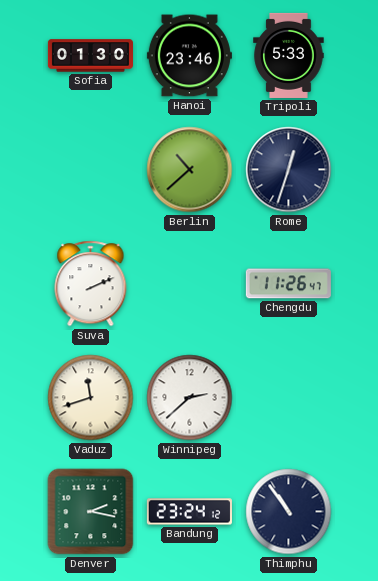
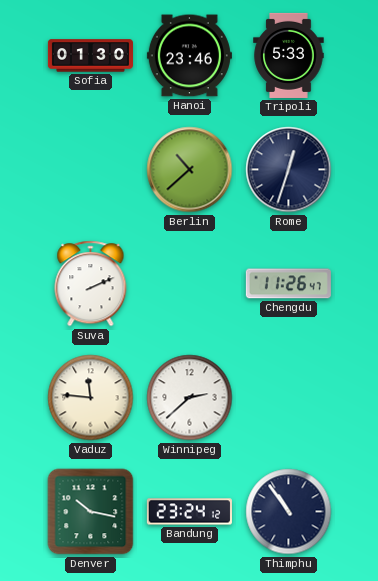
Vaduz: 11:42 -> 11:46
Denver: 2:17 -> 10:17
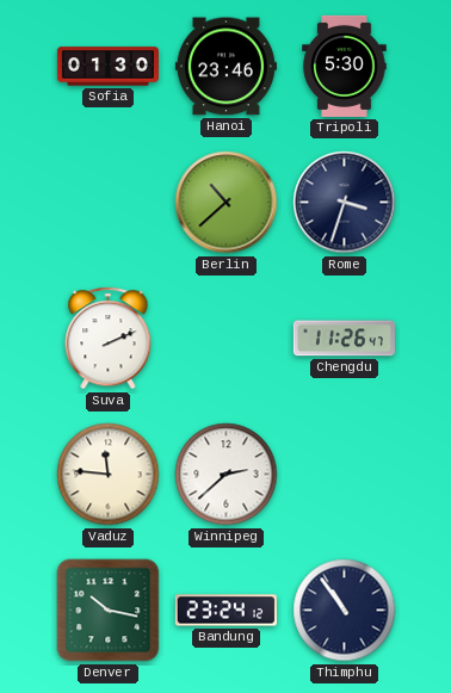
Tripoli: 5:33 -> 5:30
Rome: 12:33 -> 3:33
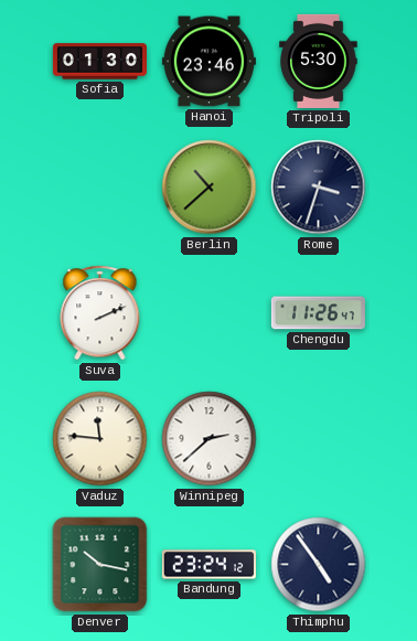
Thimphu: 10:54 -> 4:54
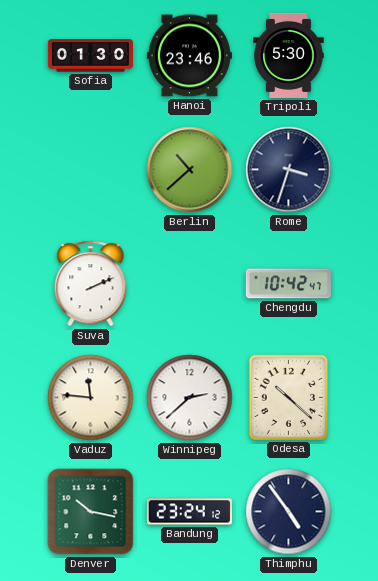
Chengdu: 11:26 -> 10:42
Odesa: none -> 10:22
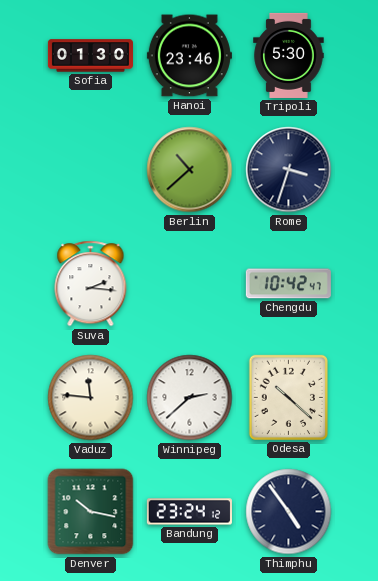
Suva: 2:11 -> 2:16
